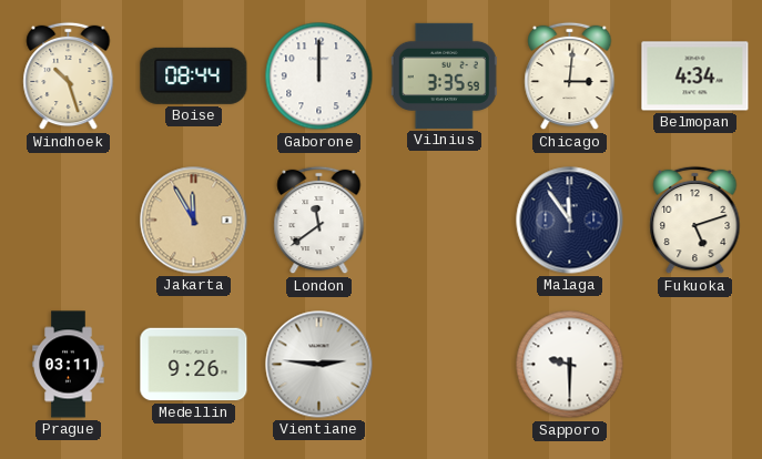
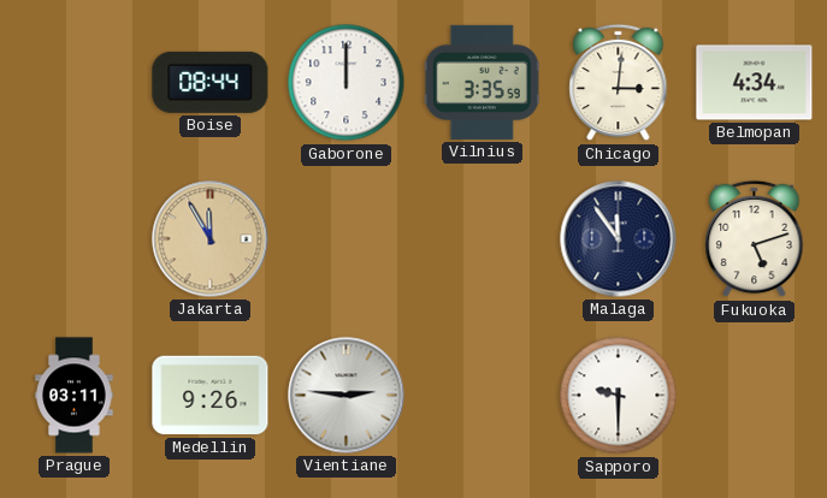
Windhoek: 10:27 -> none
London: 11:39 -> none
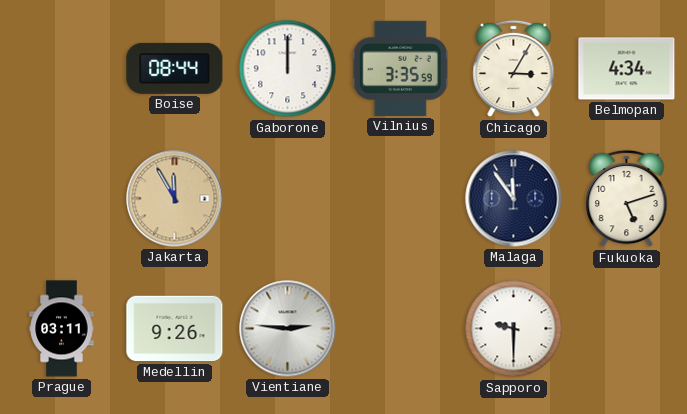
Chicago: 3:01 -> 3:05
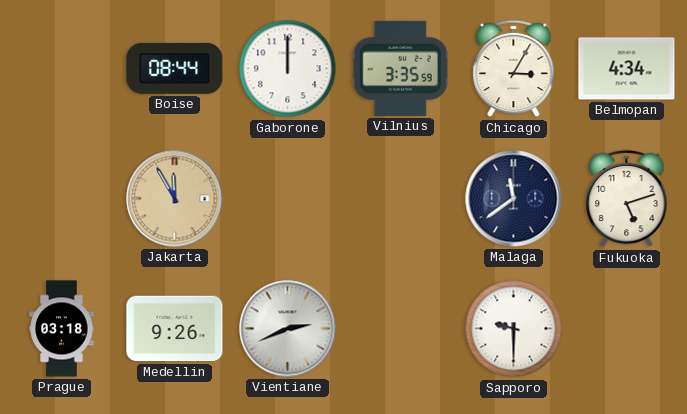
Malaga: 11:54 -> 11:39
Prague: 03:11 -> 03:18
Vientiane: 2:46 -> 2:41
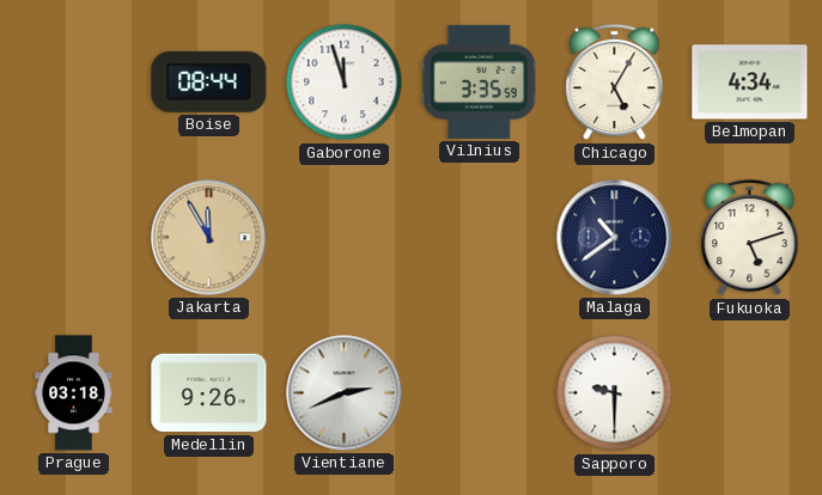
Gaborone: 12:00 -> 11:57
Chicago: 3:05 -> 5:05
Malaga: 11:39 -> 10:39
